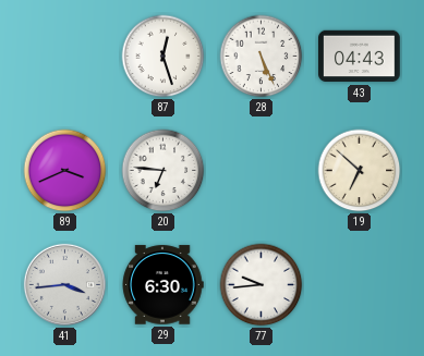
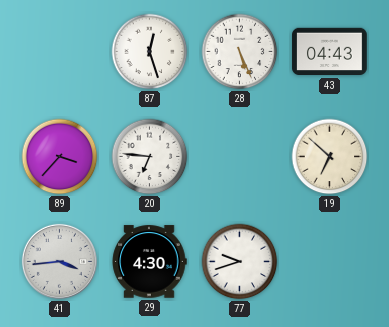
89: 3:41 -> 3:37
29: 6:30 -> 4:30
77: 9:44 -> 9:42
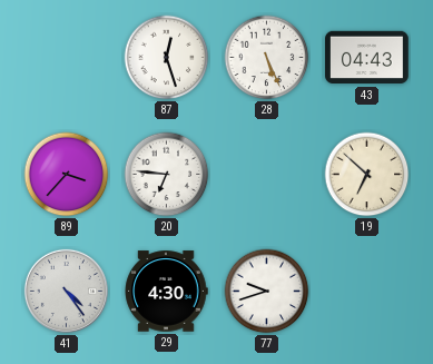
41: 3:44 -> 4:24
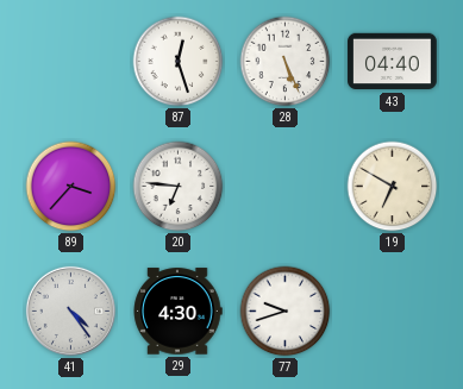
43: 04:43 -> 04:40
19: 6:52 -> 6:50
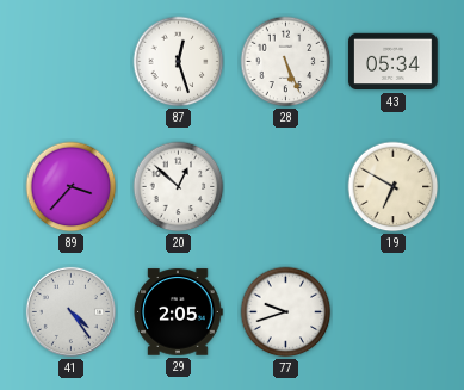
43: 04:40 -> 05:34
20: 6:46 -> 12:52
29: 4:30 -> 2:05
